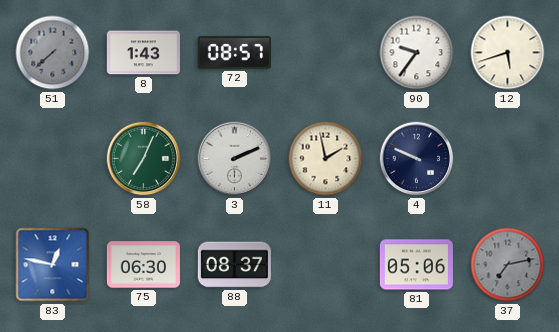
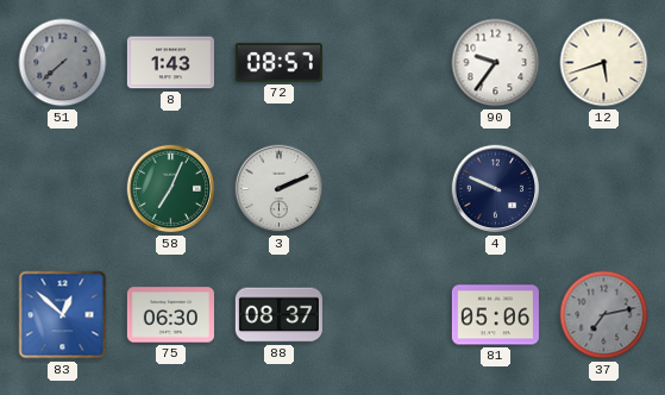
11: 1:58 -> none
83: 12:47 -> 12:52
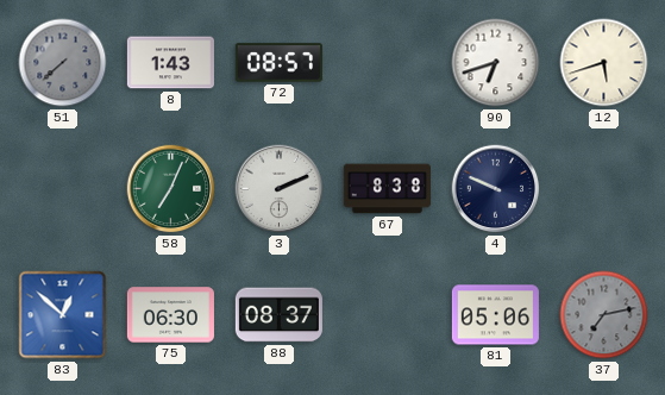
90: 9:36 -> 6:42
67: none -> 8:38
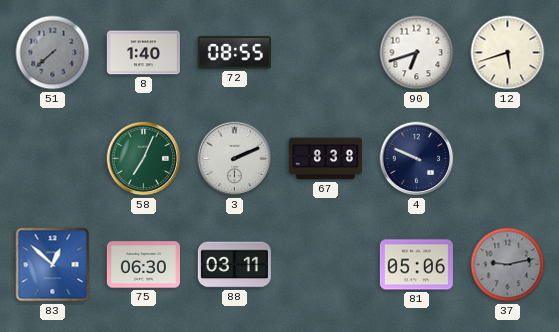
8: 1:43 -> 1:40
72: 08:57 -> 08:55
88: 08:37 -> 03:11
37: 7:13 -> 9:13
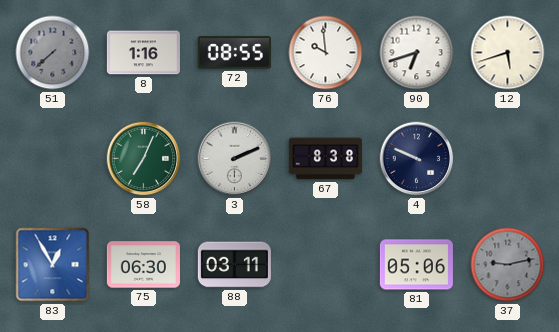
8: 1:40 -> 1:16
76: none -> 9:59
83: 12:52 -> 12:55
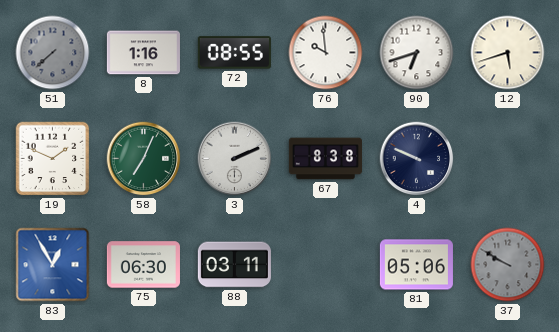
19: none -> 1:49
37: 9:13 -> 9:50
